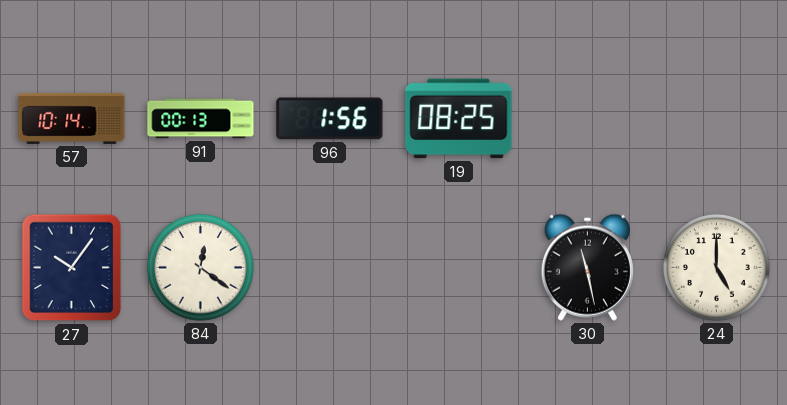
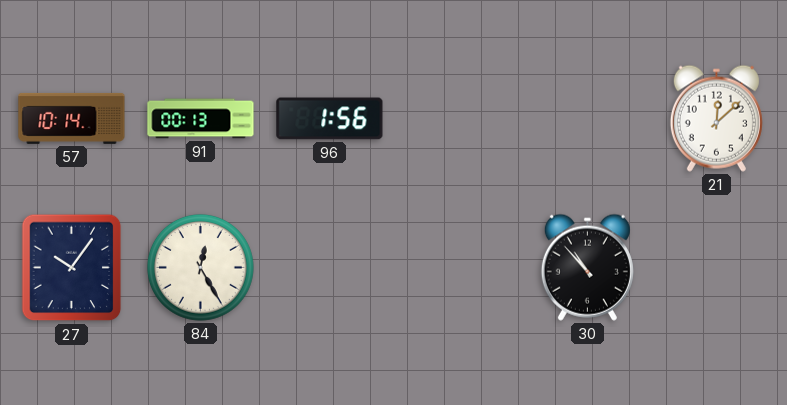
19: 08:25 -> none
21: none -> 12:08
84: 12:21 -> 12:25
30: 11:28 -> 10:53
24: 5:00 -> none
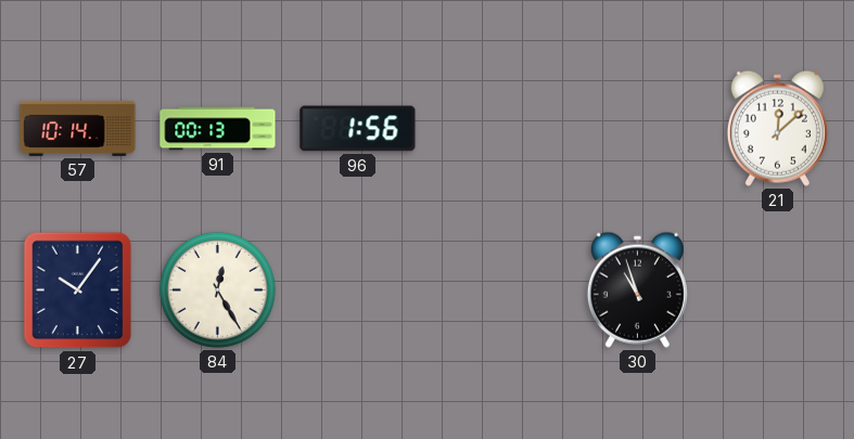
30: 10:53 -> 10:57
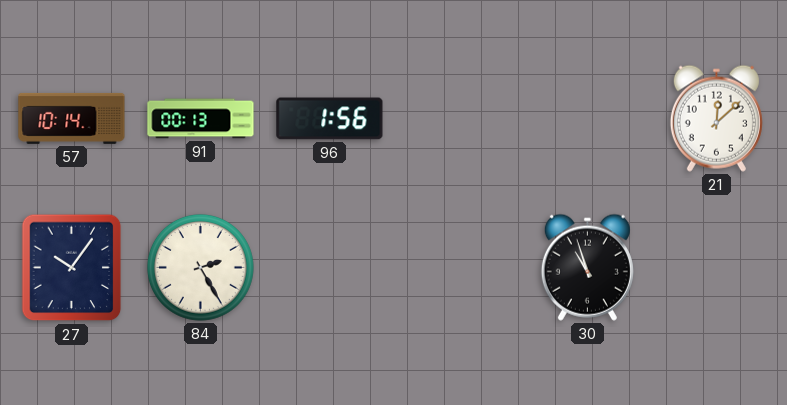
84: 12:25 -> 2:25
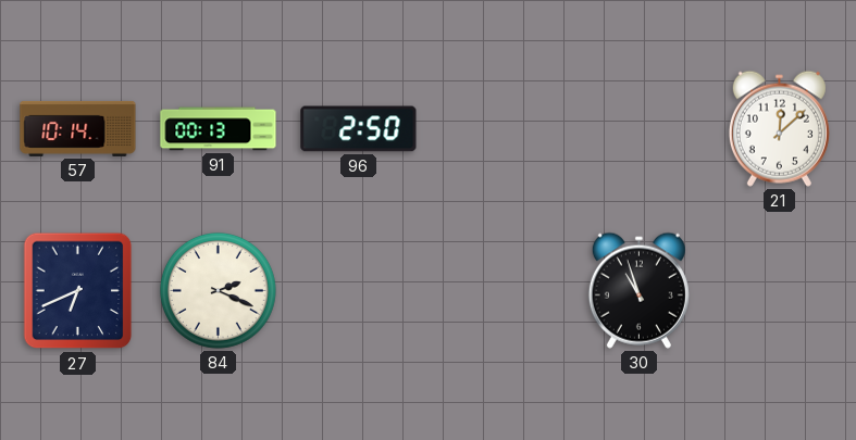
96: 1:56 -> 2:50
27: 10:06 -> 6:41
84: 2:25 -> 2:19
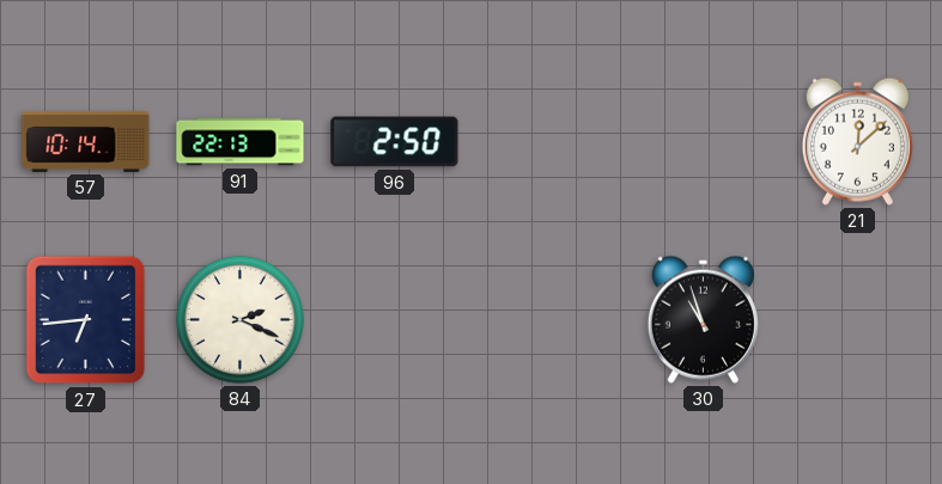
91: 00:13 -> 22:13
27: 6:41 -> 6:44
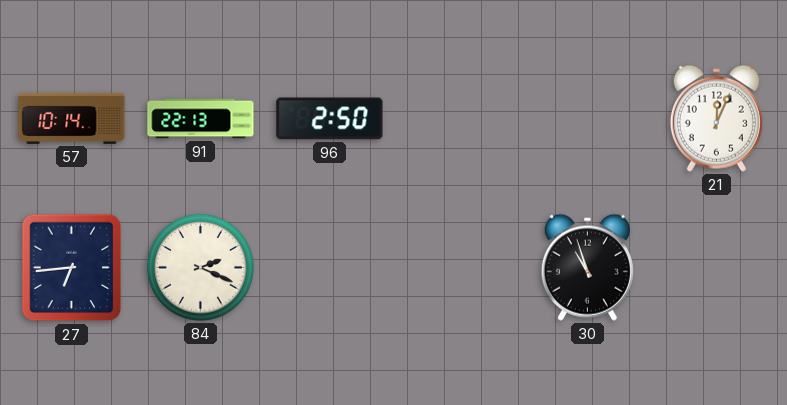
21: 12:08 -> 12:04
